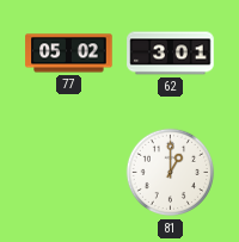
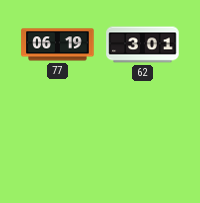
77: 05:02 -> 06:19
81: 1:00 -> none
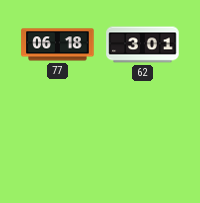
77: 06:19 -> 06:18
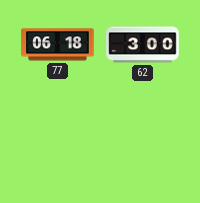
62: 3:01 -> 3:00
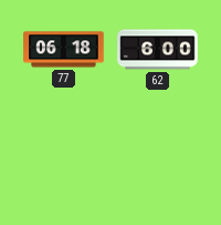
62: 3:00 -> 6:00
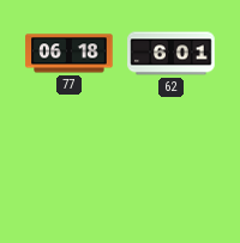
62: 6:00 -> 6:01
